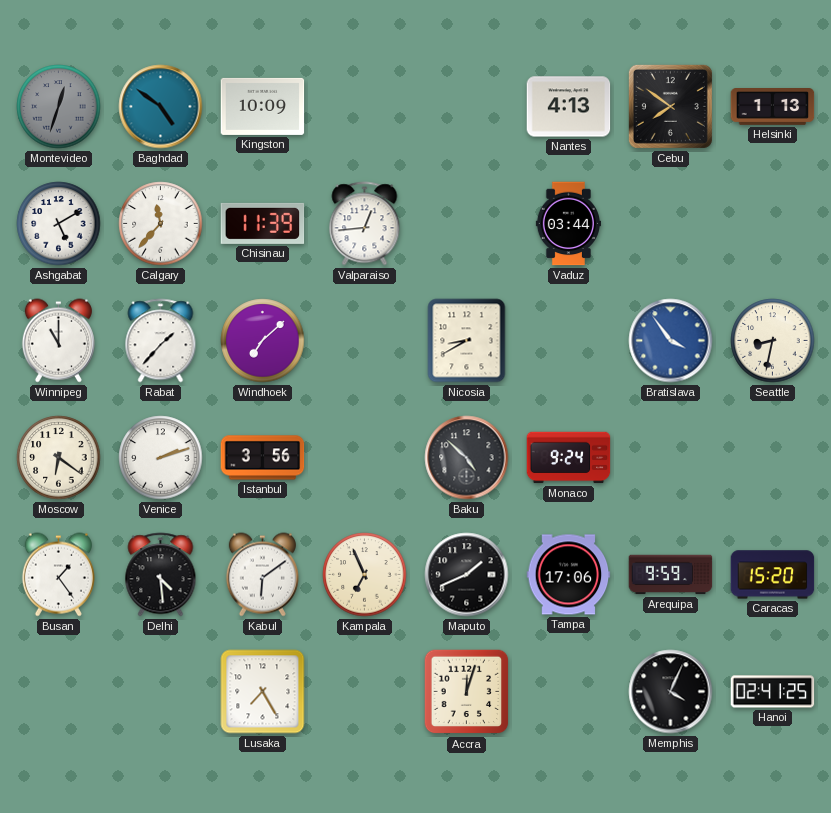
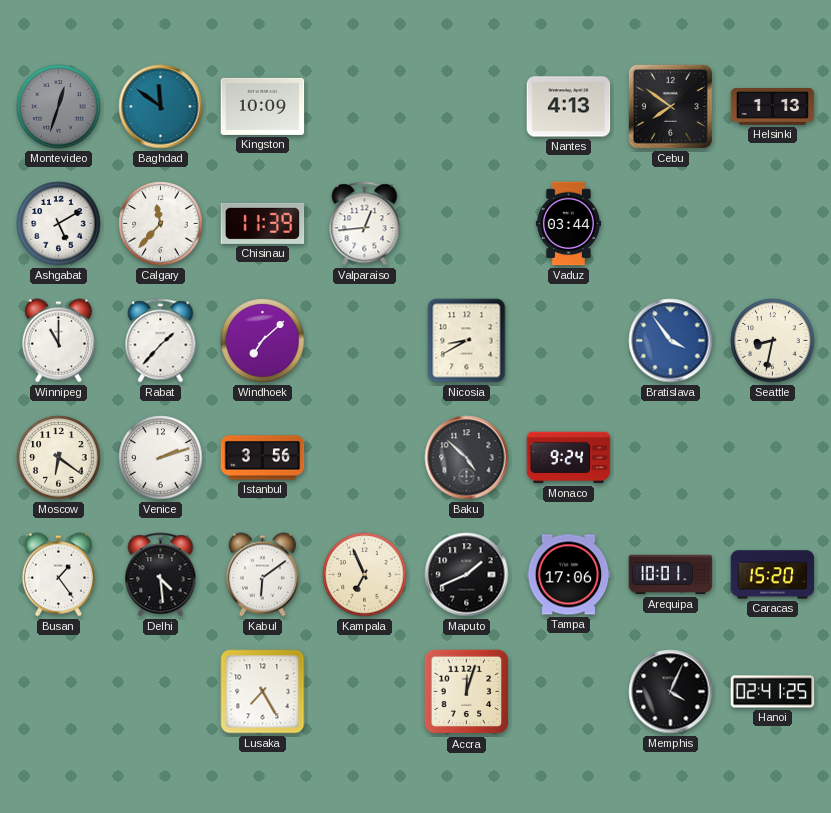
Baghdad: 4:51 -> 11:51
Arequipa: 9:59 -> 10:01
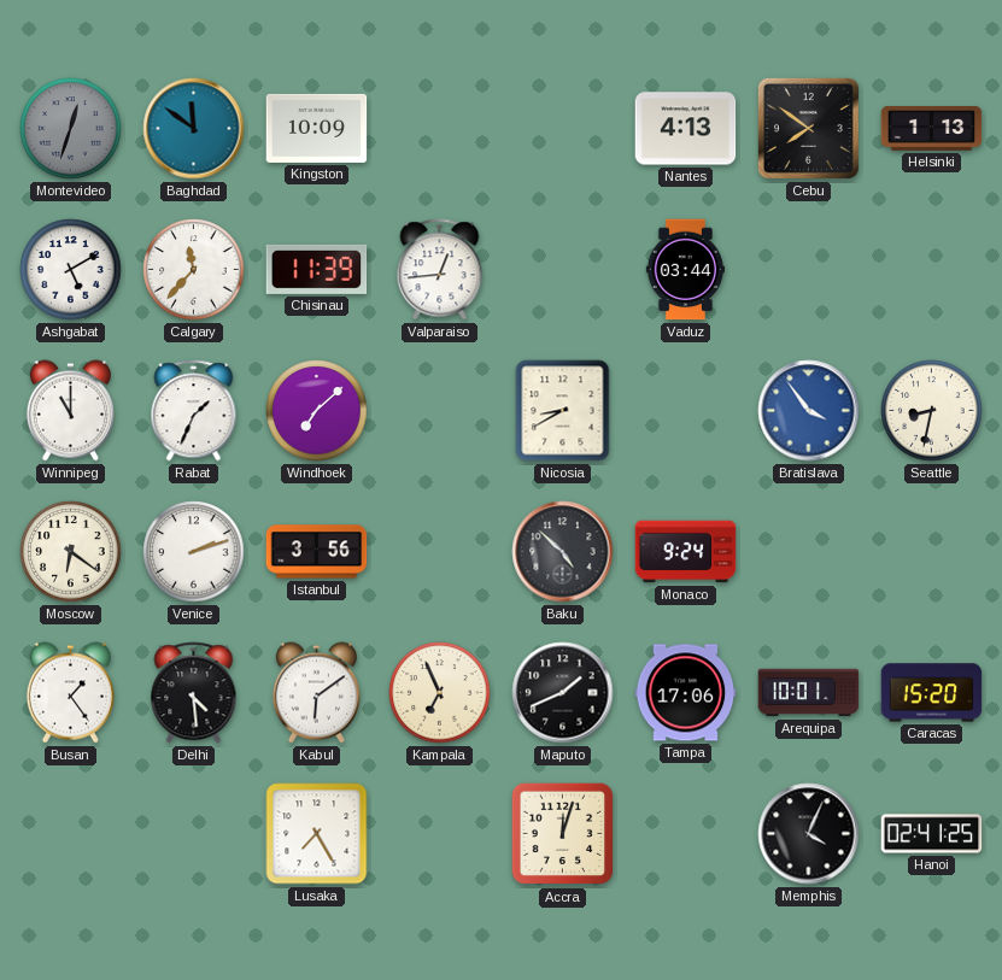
Rabat: 1:37 -> 1:34
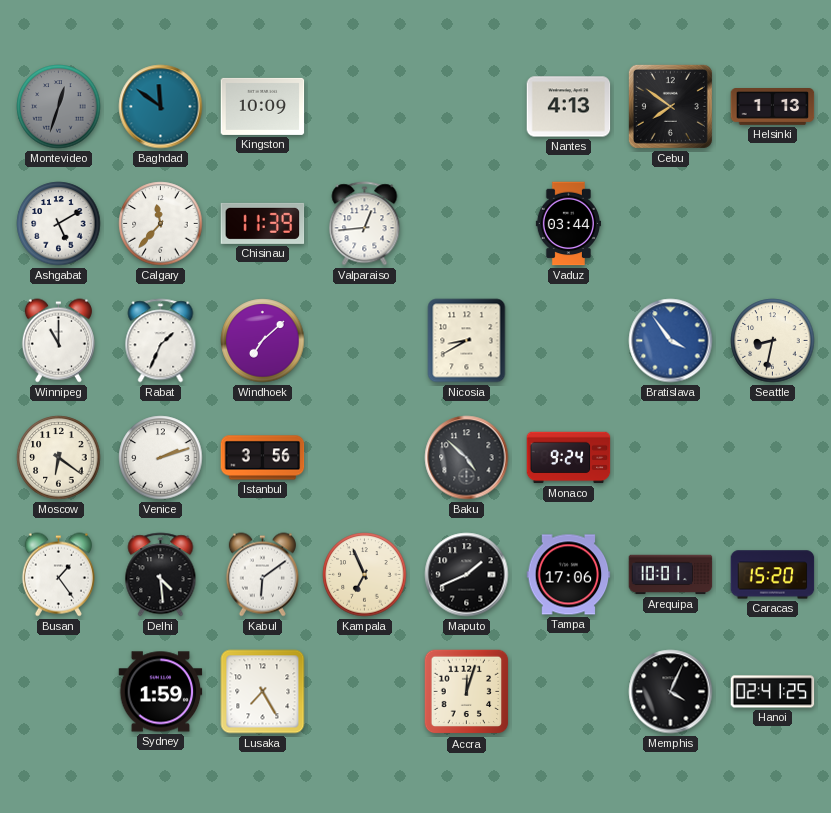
Sydney: none -> 1:59
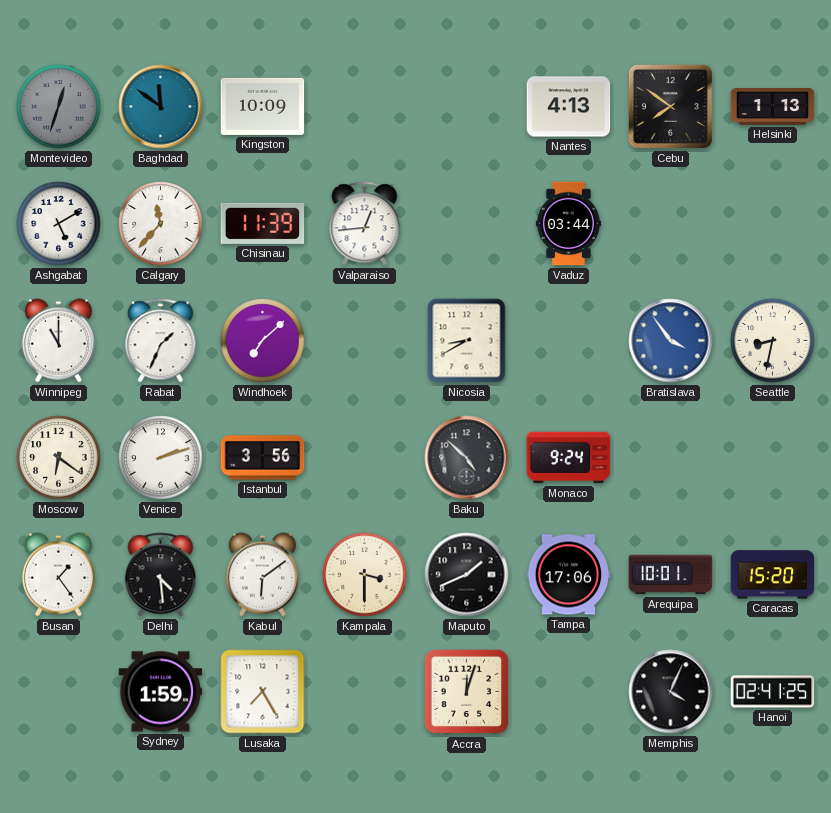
Kampala: 6:56 -> 3:30
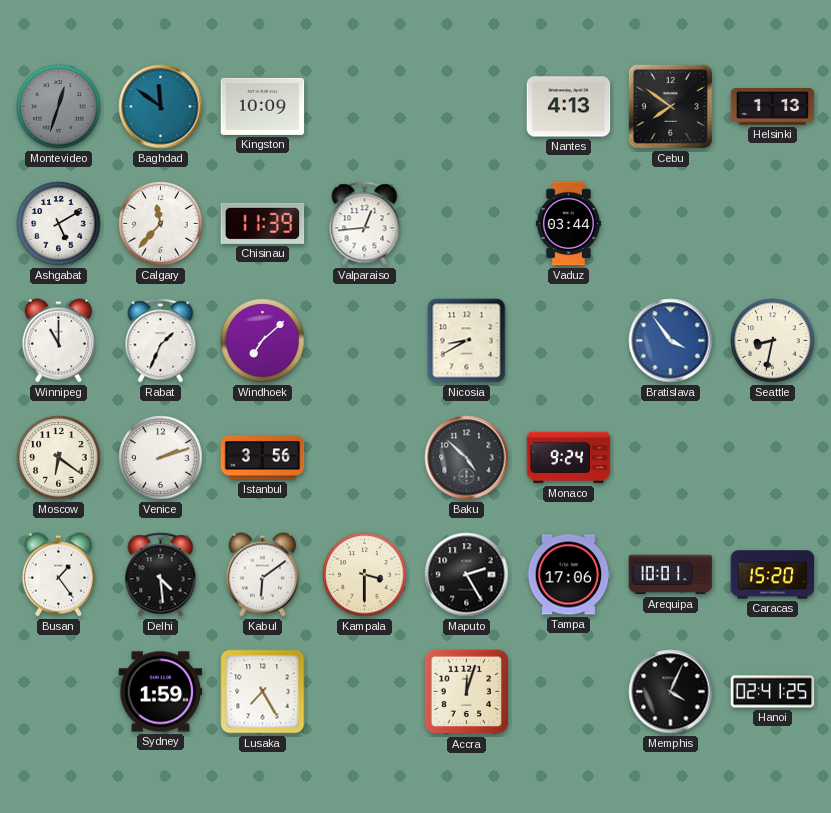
Maputo: 1:41 -> 2:25
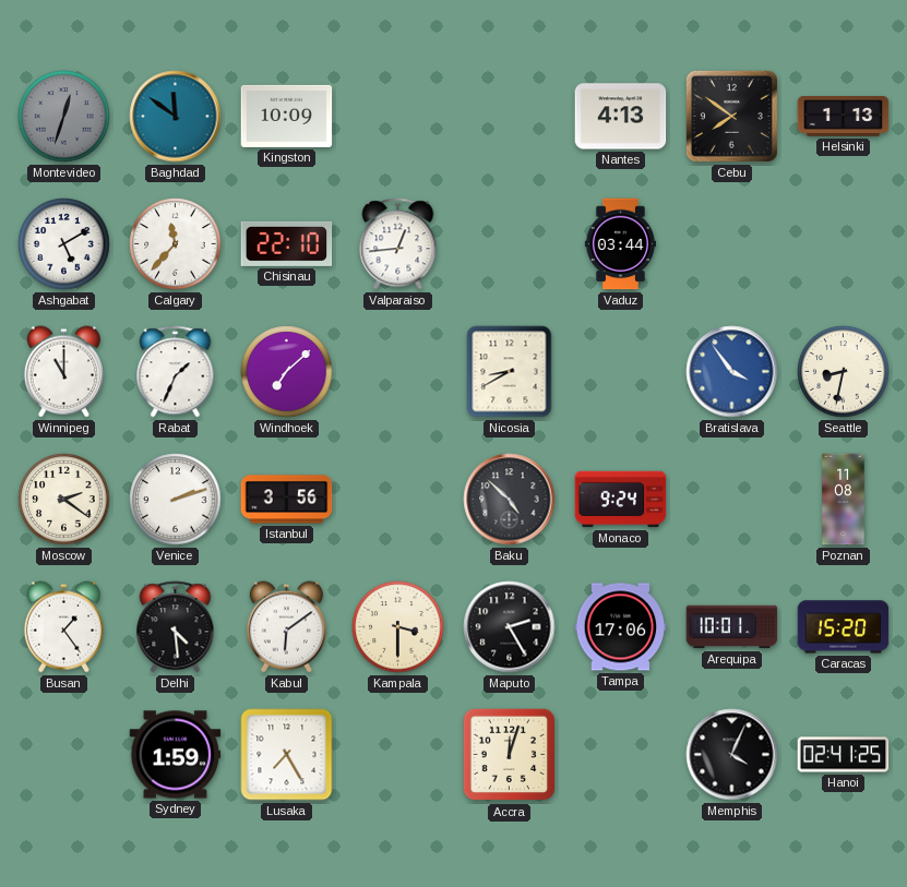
Chisinau: 11:39 -> 22:10
Moscow: 6:21 -> 2:21
Poznan: none -> 11:08
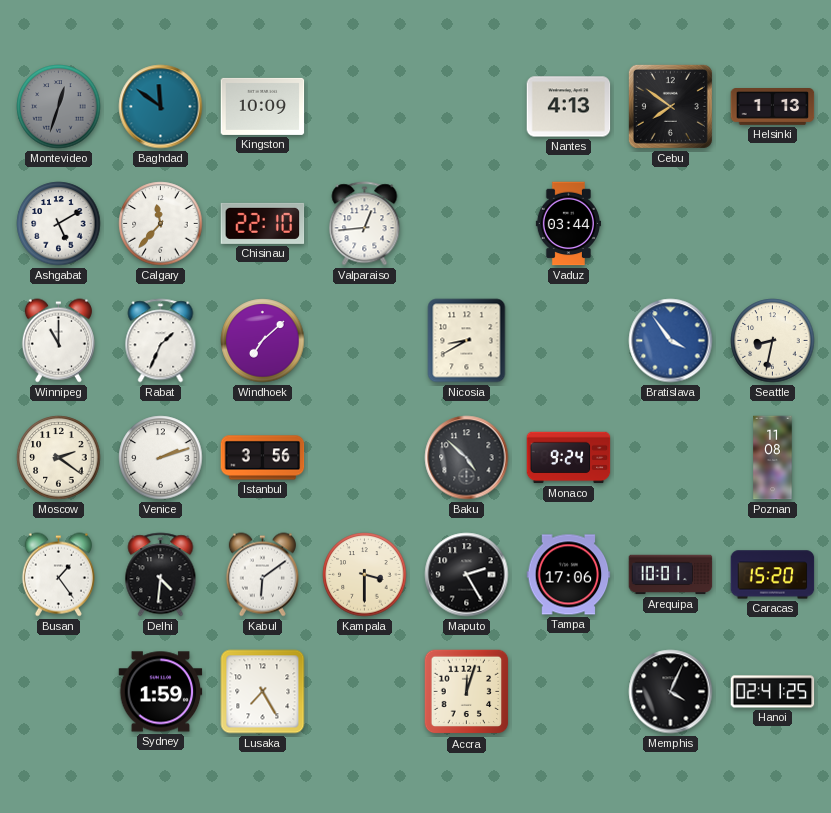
Delhi: 4:29 -> 4:31
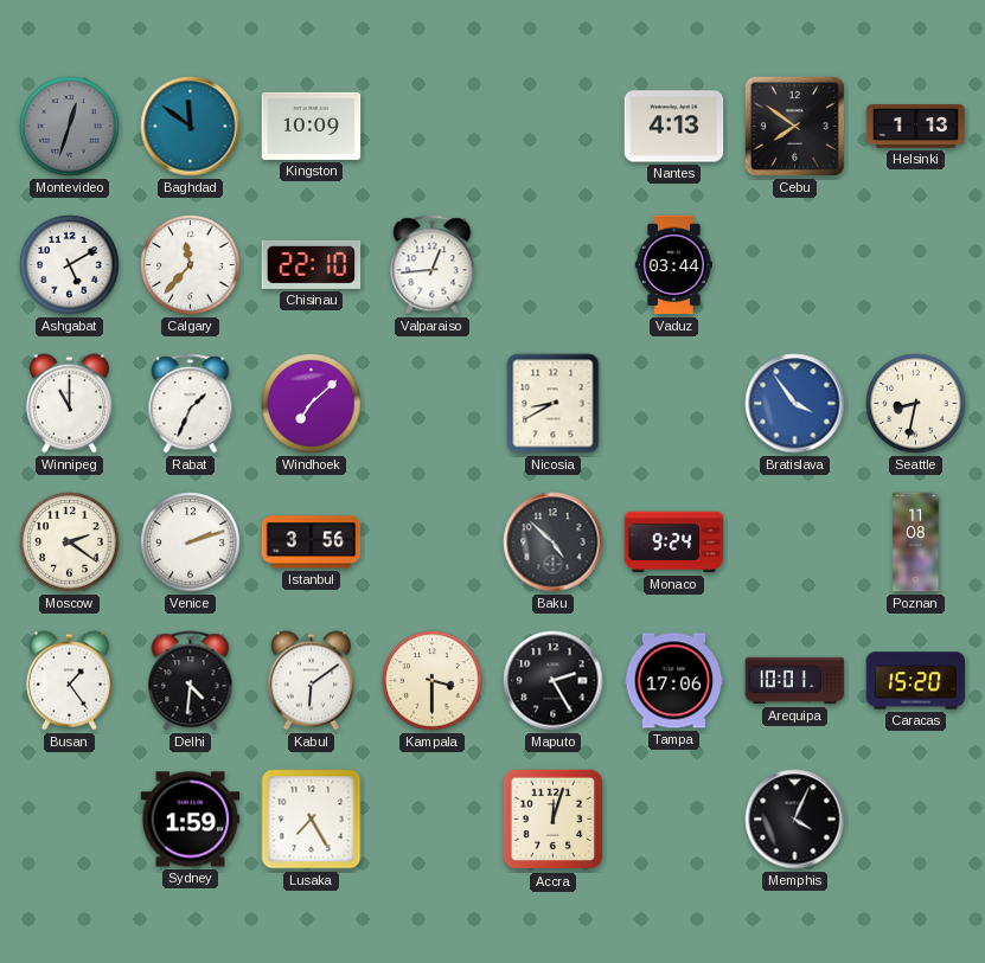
Hanoi: 02:41 -> none
